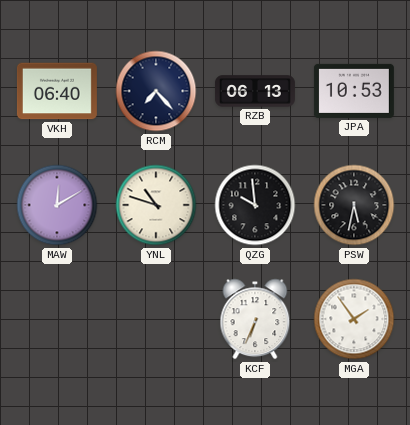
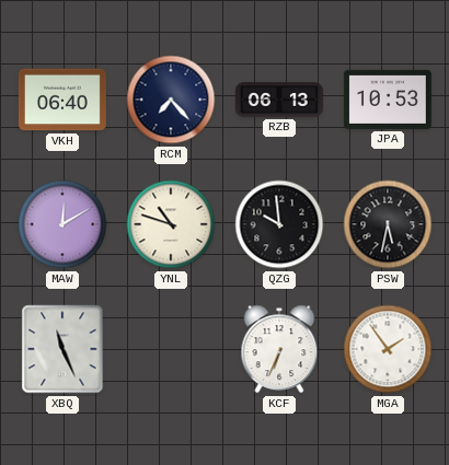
XBQ: none -> 11:26
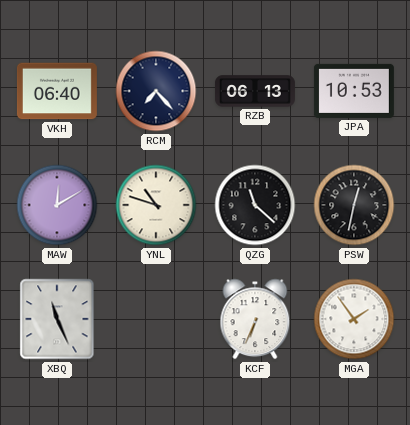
QZG: 9:59 -> 11:22
PSW: 5:32 -> 12:32
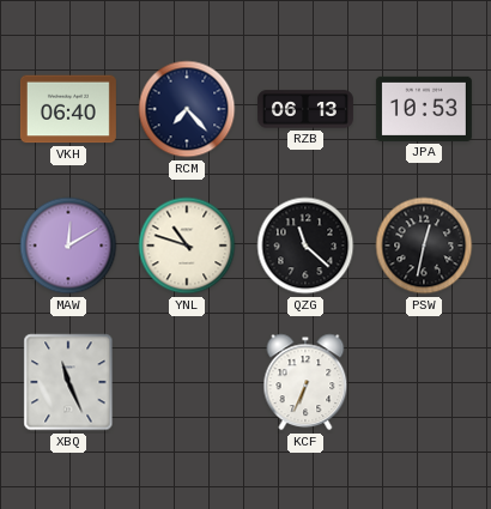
MGA: 1:54 -> none
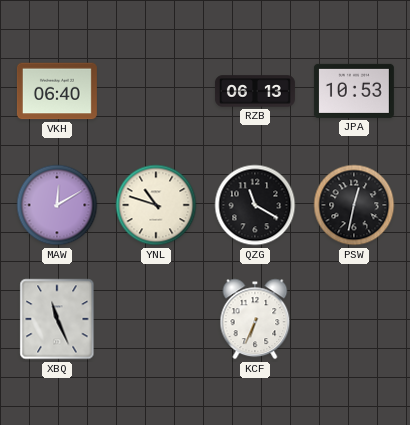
RCM: 7:23 -> none
QZG: 11:22 -> 11:20
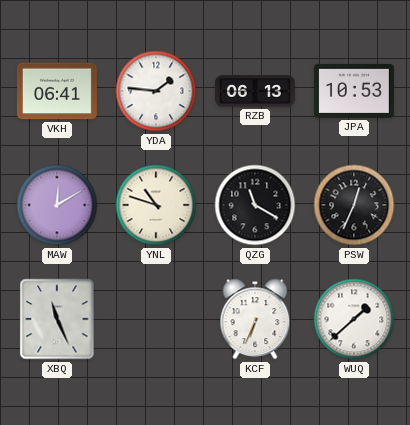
VKH: 06:40 -> 06:41
YDA: none -> 1:46
PSW: 12:32 -> 12:34
WUQ: none -> 1:38
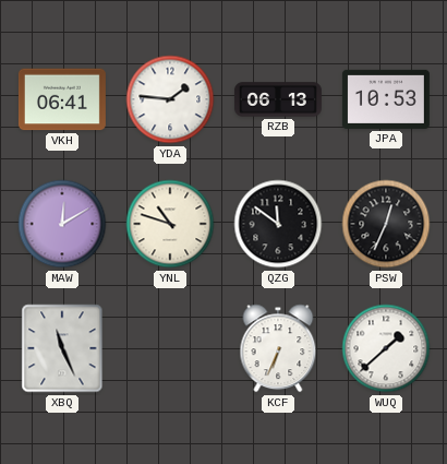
QZG: 11:20 -> 11:51
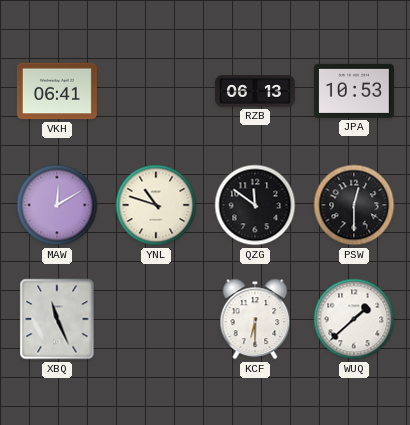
YDA: 1:46 -> none
PSW: 12:34 -> 12:30
KCF: 6:34 -> 6:30
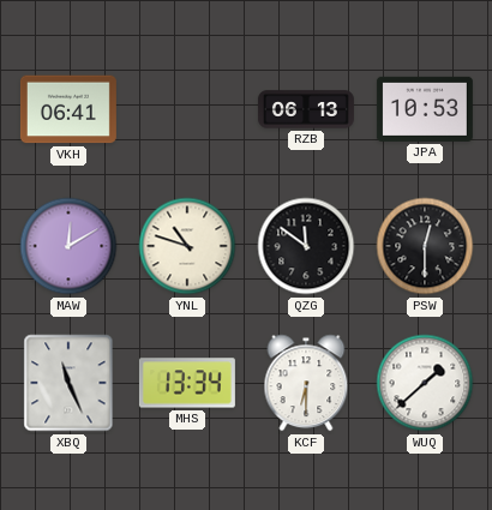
MHS: none -> 13:34
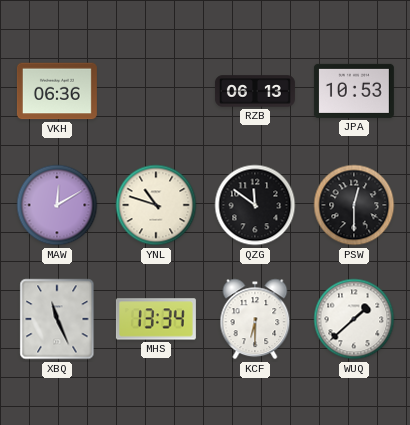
VKH: 06:41 -> 06:36
